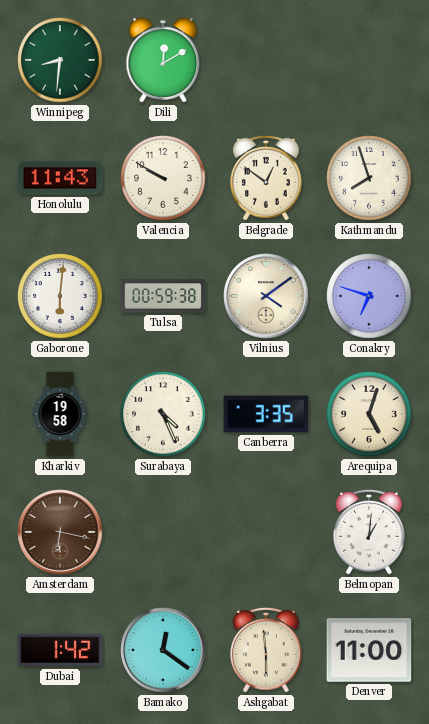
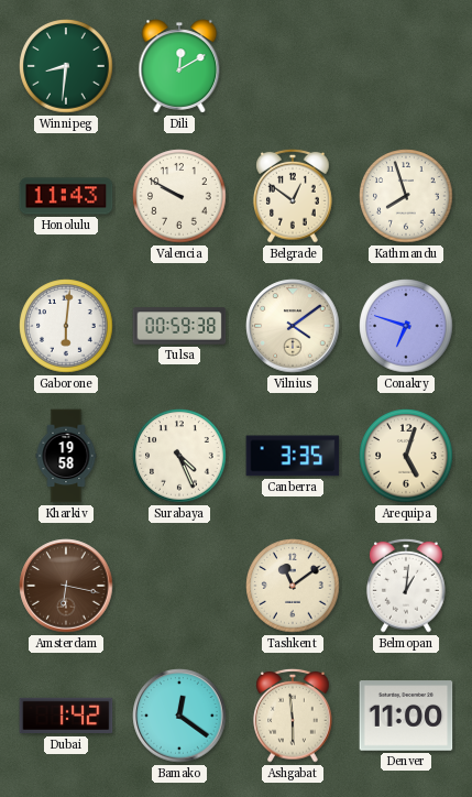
Tashkent: none -> 11:09
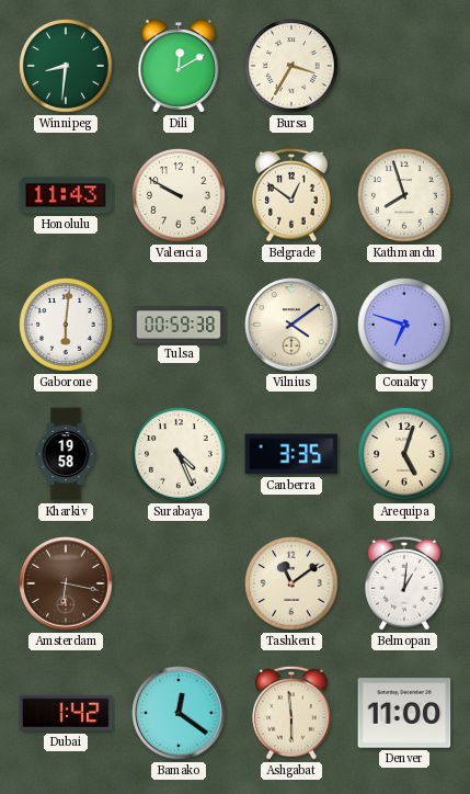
Bursa: none -> 3:35
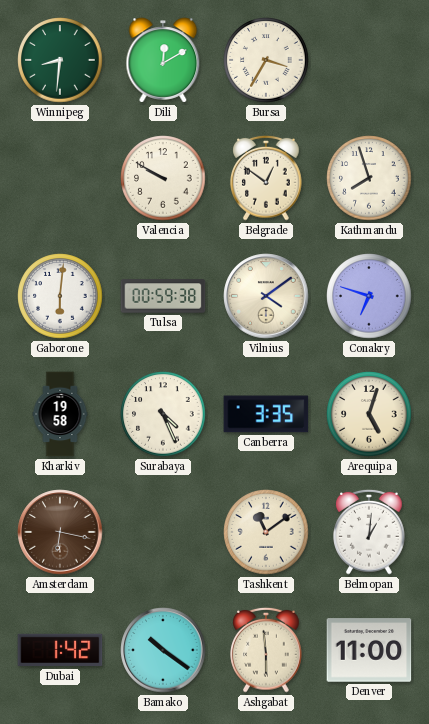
Honolulu: 11:43 -> none
Bamako: 12:21 -> 10:21
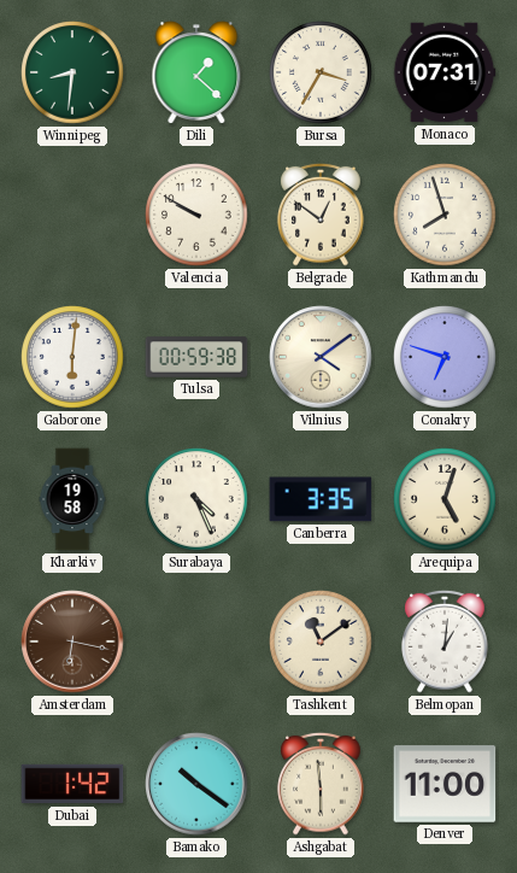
Dili: 12:10 -> 1:22
Monaco: none -> 07:31
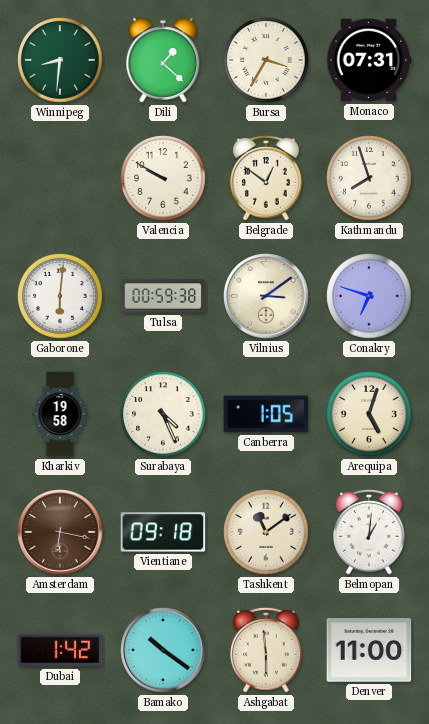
Vilnius: 4:09 -> 3:09
Canberra: 3:35 -> 1:05
Vientiane: none -> 09:18
